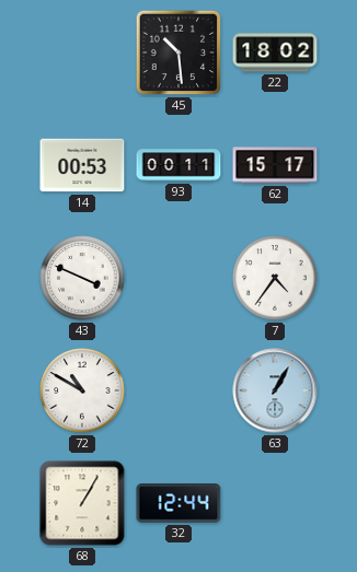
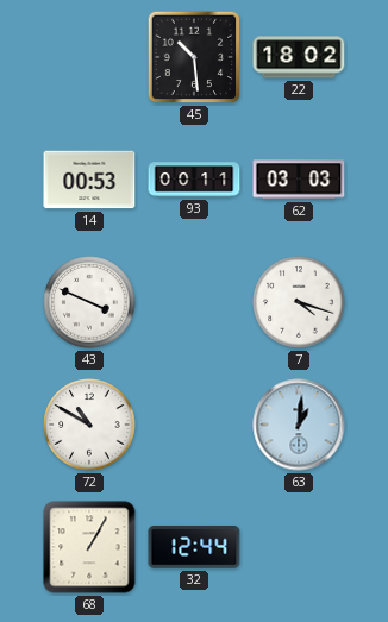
62: 15:17 -> 03:03
7: 4:36 -> 4:18
63: 1:05 -> 1:01
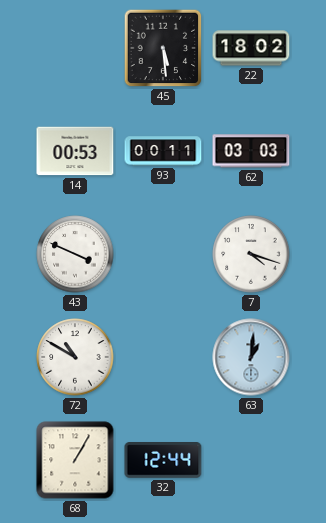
45: 10:29 -> 5:29
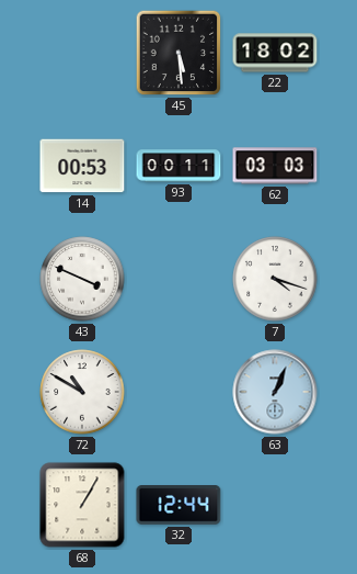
63: 1:01 -> 1:04
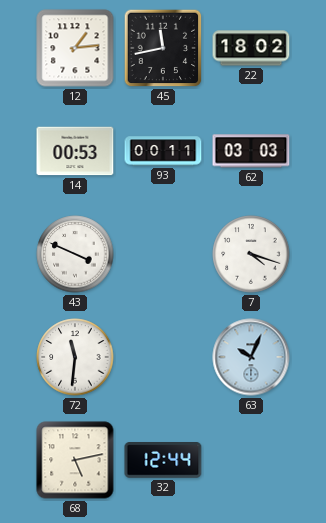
12: none -> 1:14
45: 5:29 -> 11:43
72: 10:50 -> 11:31
63: 1:04 -> 10:04
68: 1:05 -> 5:13
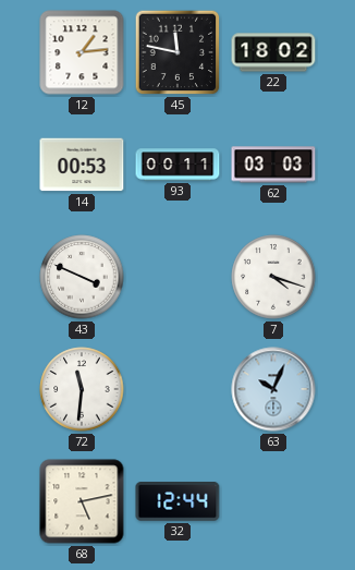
45: 11:43 -> 11:47
